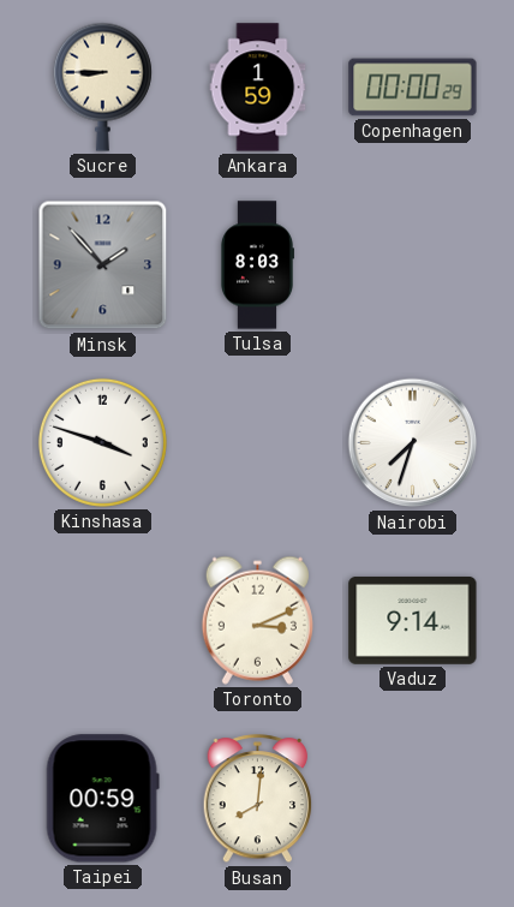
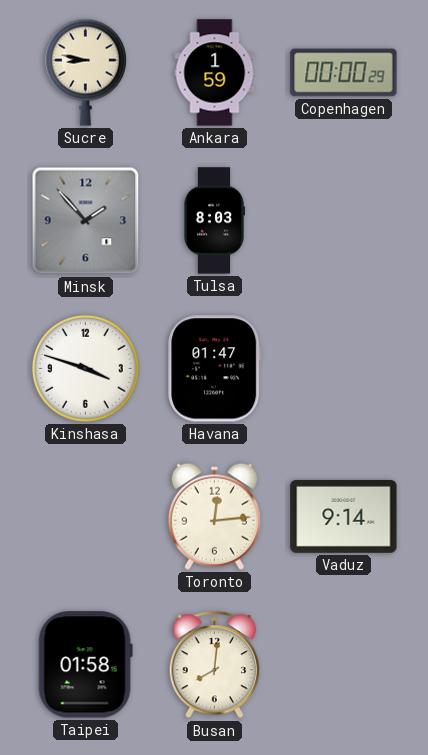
Sucre: 8:45 -> 8:47
Havana: none -> 01:47
Nairobi: 7:33 -> none
Toronto: 3:11 -> 12:14
Taipei: 00:59 -> 01:58
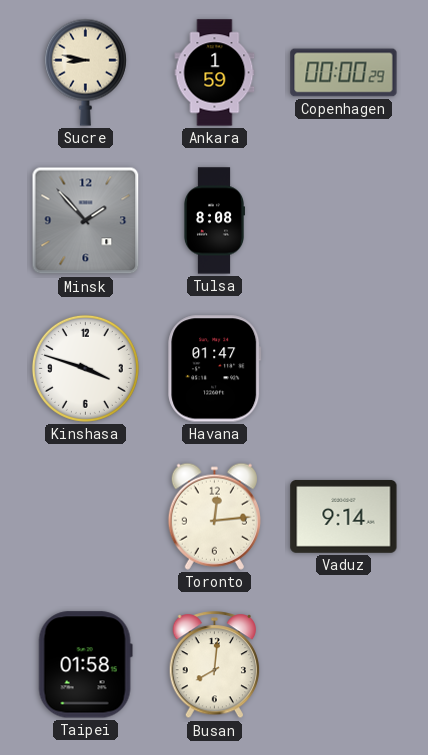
Tulsa: 8:03 -> 8:08
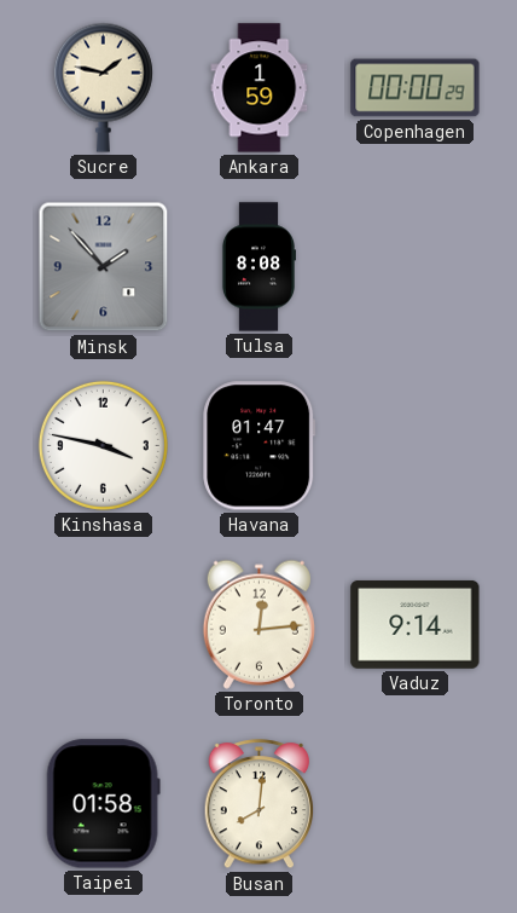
Sucre: 8:47 -> 1:47
Kinshasa: 3:48 -> 3:47
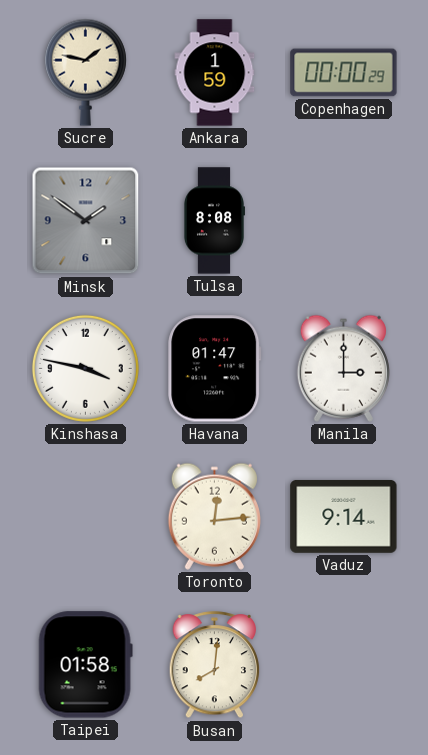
Minsk: 1:53 -> 1:51
Manila: none -> 3:00
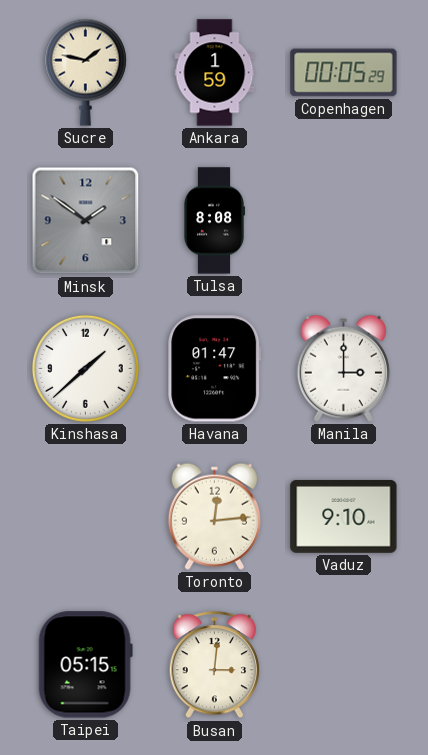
Copenhagen: 00:00 -> 00:05
Kinshasa: 3:47 -> 1:38
Vaduz: 9:14 -> 9:10
Taipei: 01:58 -> 05:15
Busan: 8:01 -> 3:01
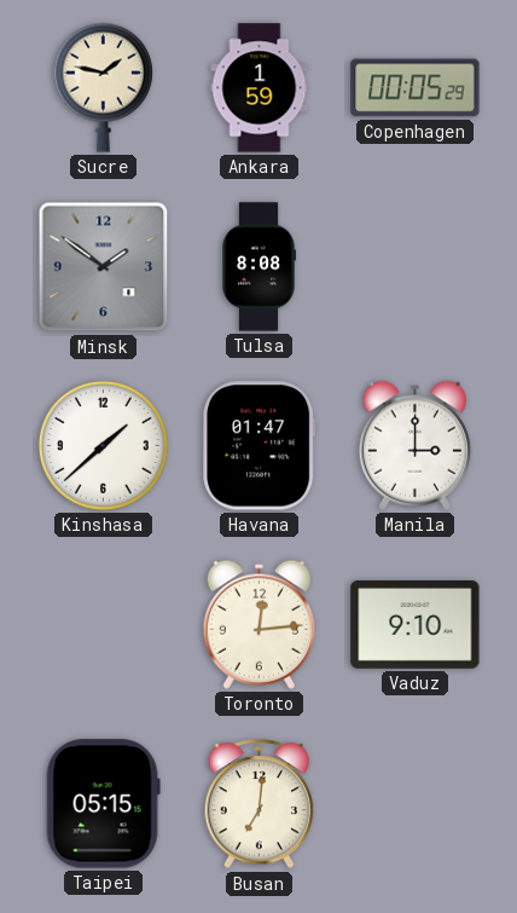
Busan: 3:01 -> 7:01
